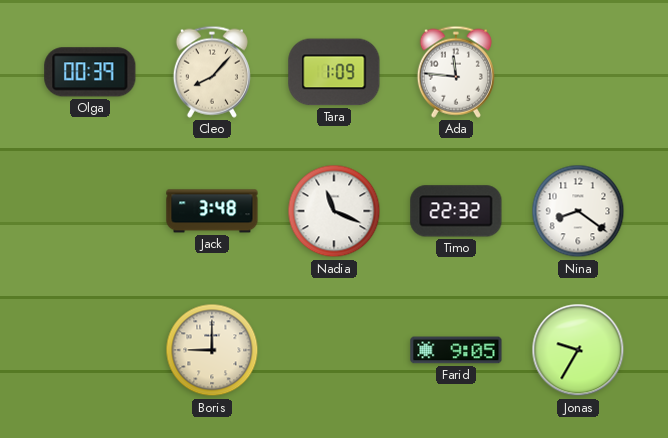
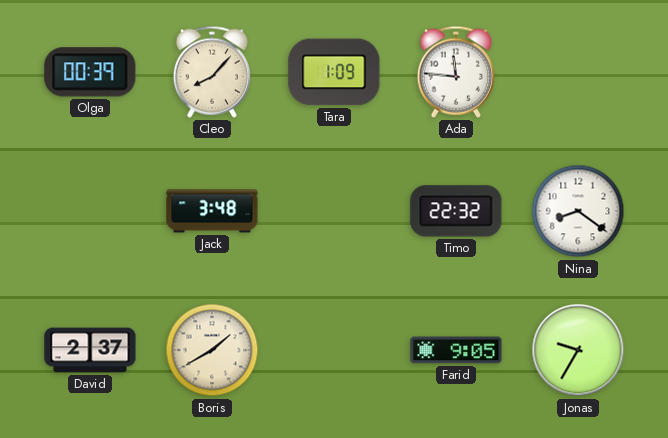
Nadia: 11:19 -> none
David: none -> 2:37
Boris: 9:00 -> 1:40
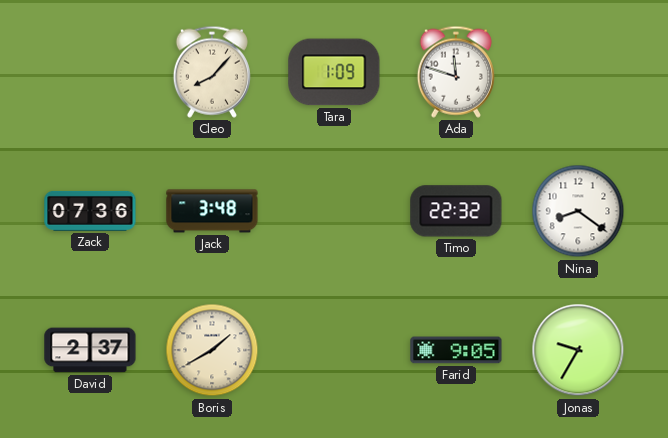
Olga: 00:39 -> none
Ada: 11:46 -> 11:48
Zack: none -> 07:36
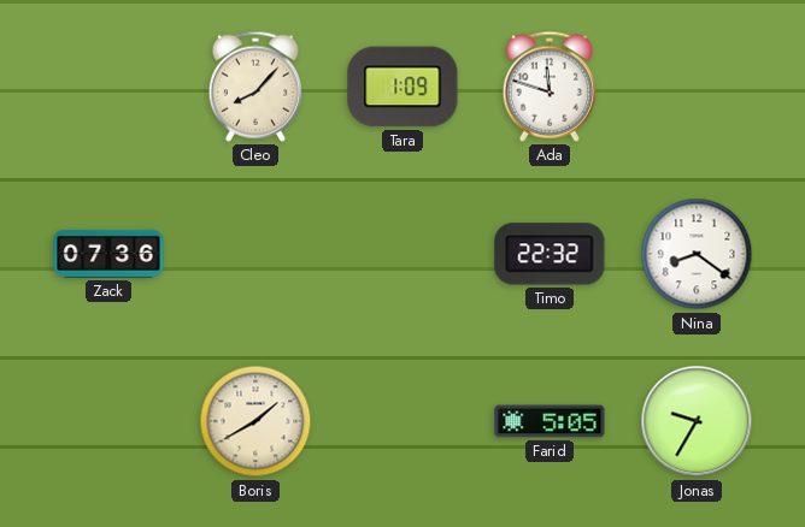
Jack: 3:48 -> none
David: 2:37 -> none
Farid: 9:05 -> 5:05
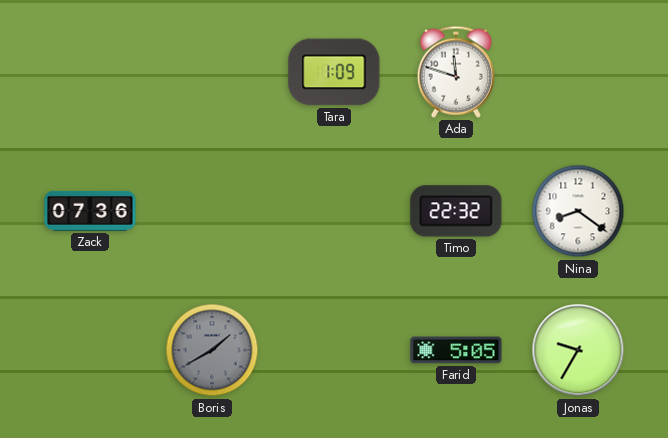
Cleo: 8:07 -> none
Boris dial: cream -> grey
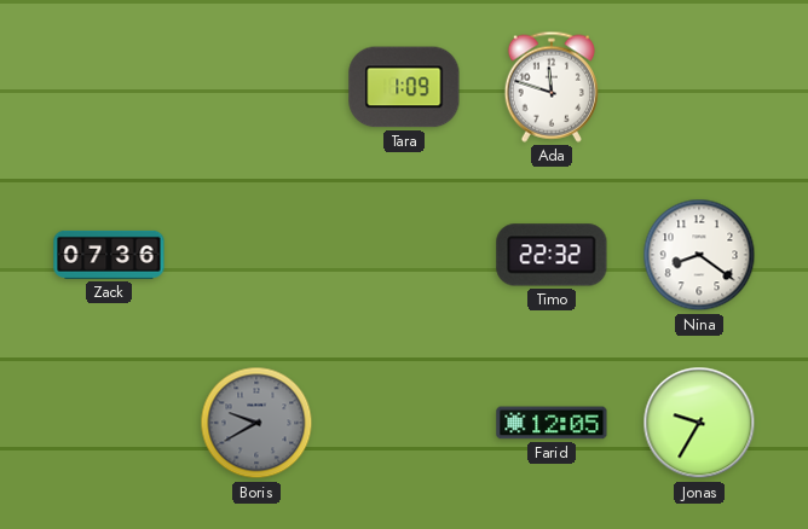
Boris: 1:40 -> 9:40
Farid: 5:05 -> 12:05
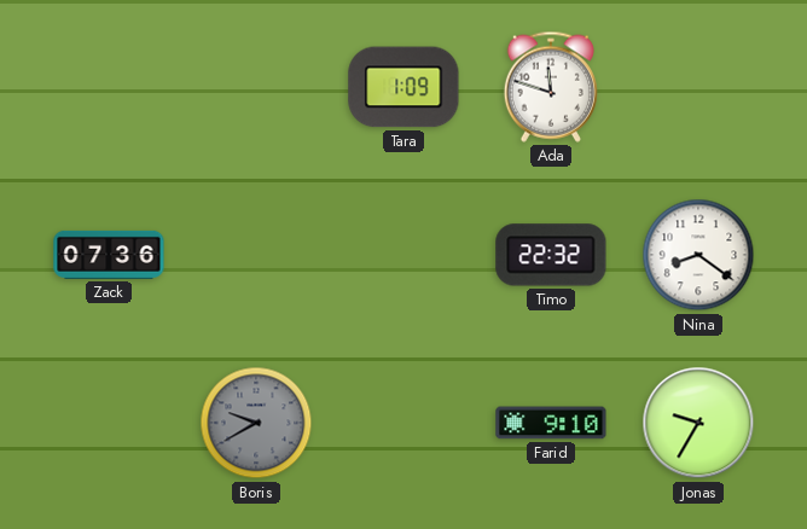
Farid: 12:05 -> 9:10
